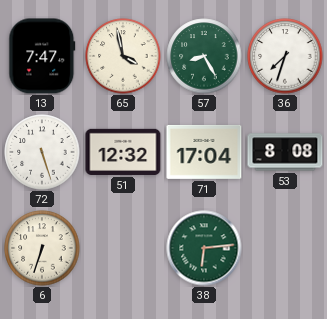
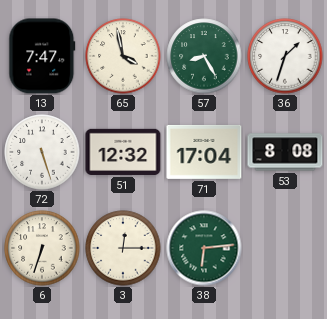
36: 7:33 -> 1:33
3: none -> 12:15
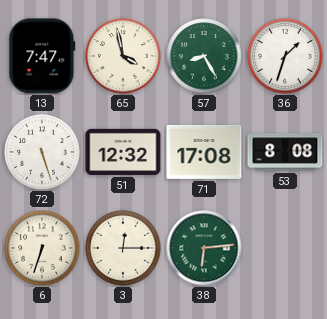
71: 17:04 -> 17:08
